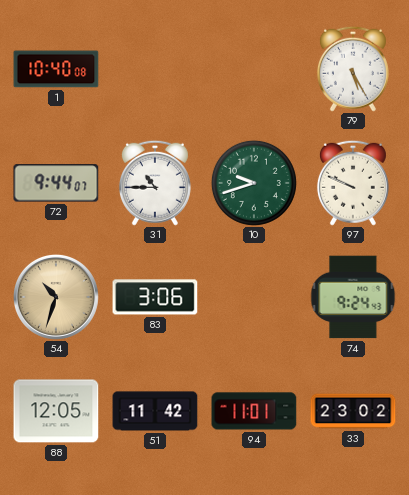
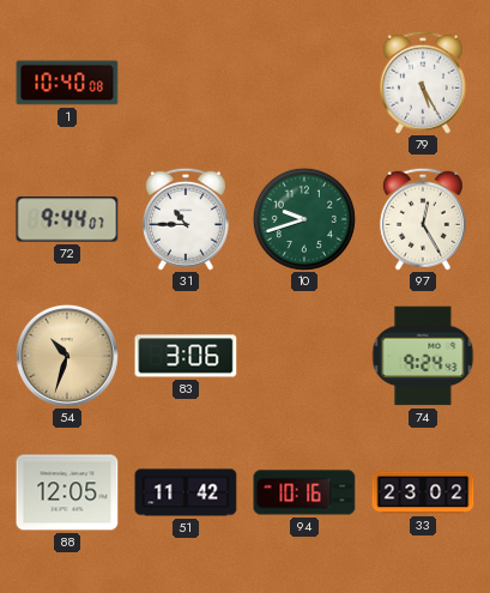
97: 9:49 -> 12:25
94: 11:01 -> 10:16
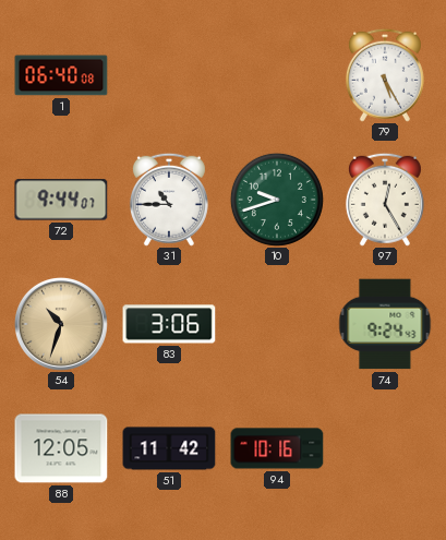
1: 10:40 -> 06:40
33: 23:02 -> none
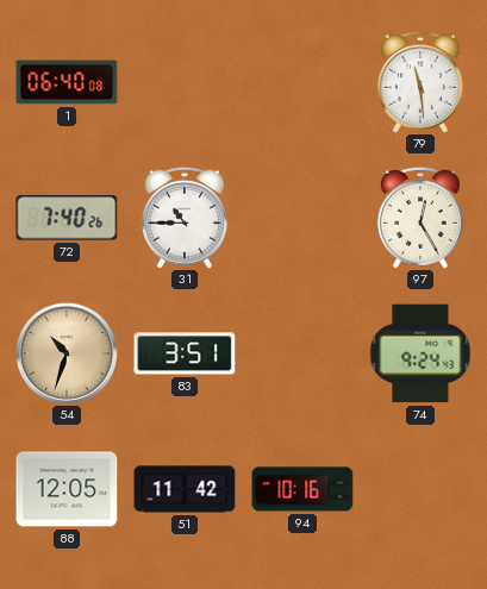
79: 5:25 -> 11:29
72: 9:44 -> 7:40
10: 9:42 -> none
83: 3:06 -> 3:51
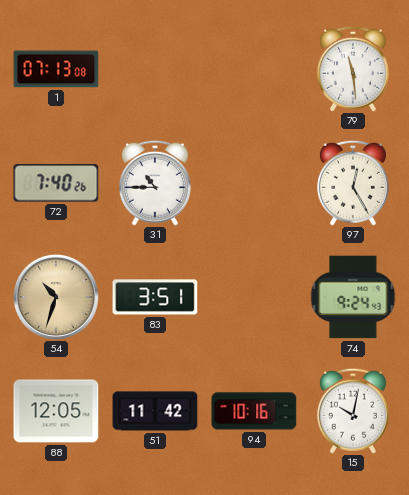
1: 06:40 -> 07:13
15: none -> 10:02
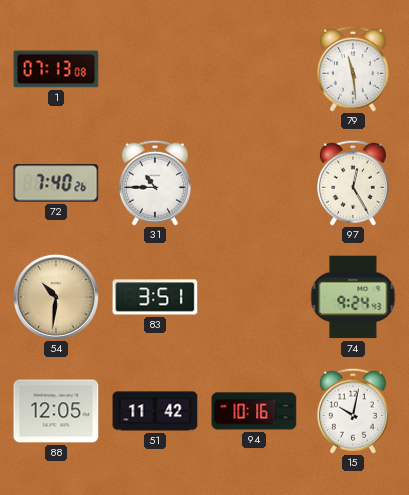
54: 10:33 -> 10:31
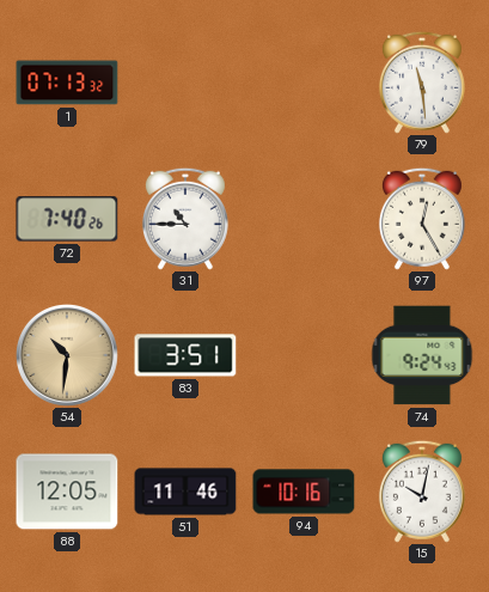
1: 07:13:08 -> 07:13:32
51: 11:42 -> 11:46
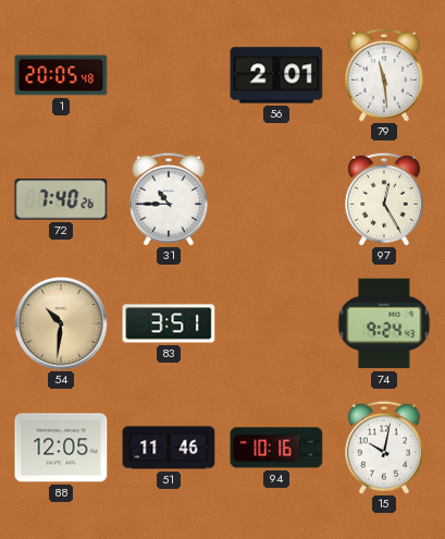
1: 07:13 -> 20:05
56: none -> 2:01
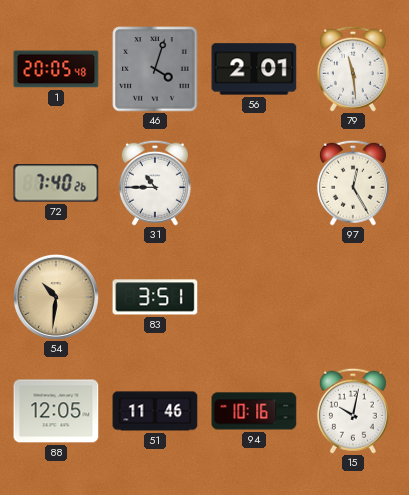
46: none -> 4:03
74: 9:24 -> none
